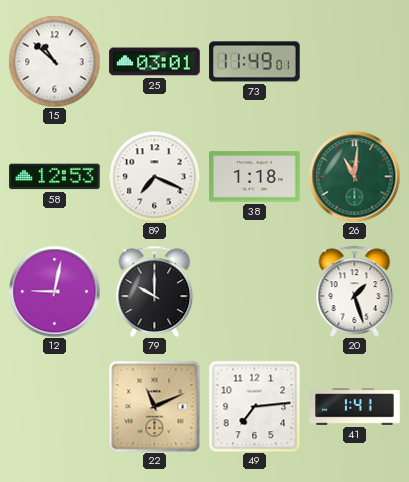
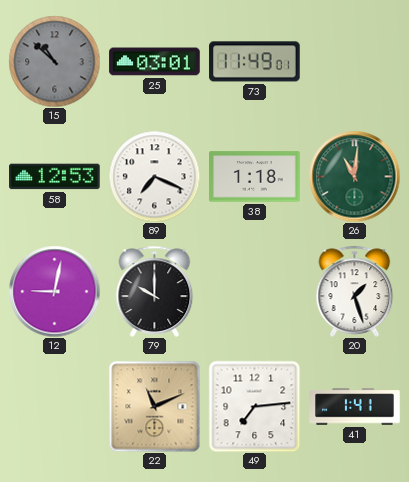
15 dial: white -> grey
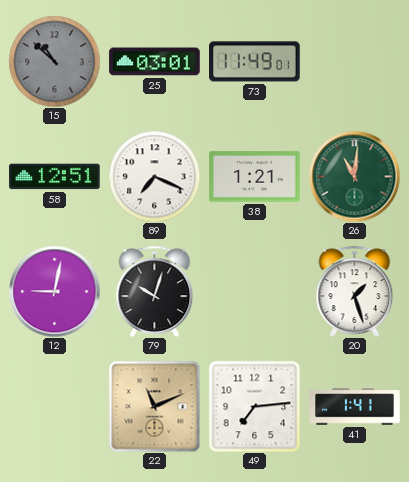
58: 12:53 -> 12:51
38: 1:18 -> 1:21
79: 10:00 -> 10:03
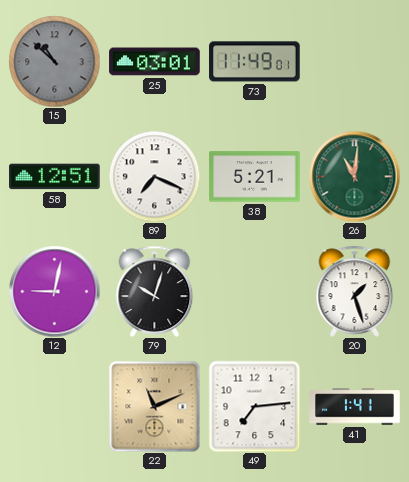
38: 1:21 -> 5:21
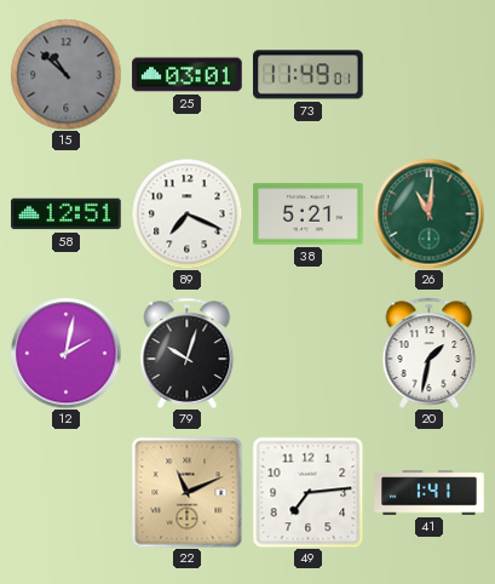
12: 9:02 -> 2:02
20: 1:27 -> 1:32
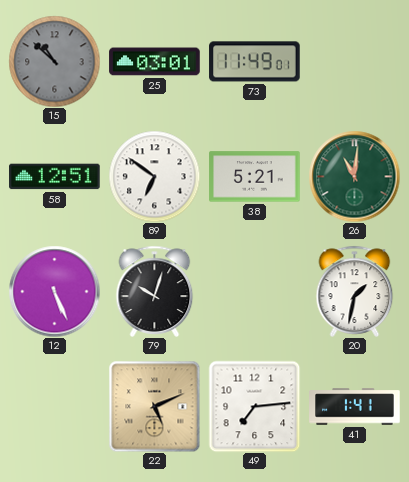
89: 7:19 -> 6:51
12: 2:02 -> 5:26
22: 11:11 -> 5:11
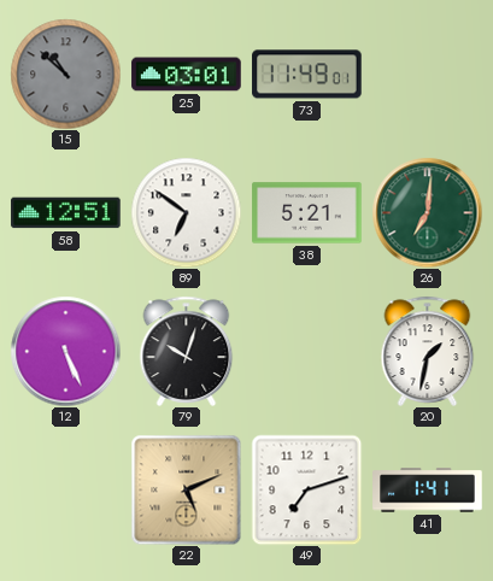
26: 11:01 -> 7:01
49: 7:14 -> 7:12
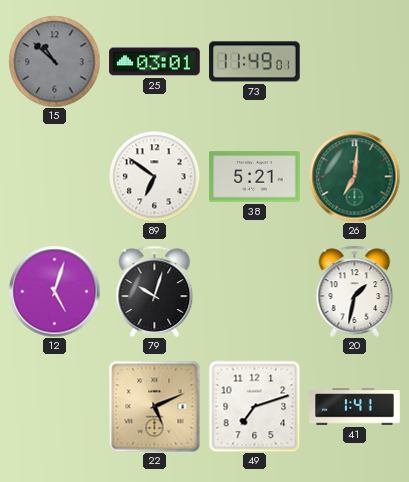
58: 12:51 -> none
12: 5:26 -> 5:03
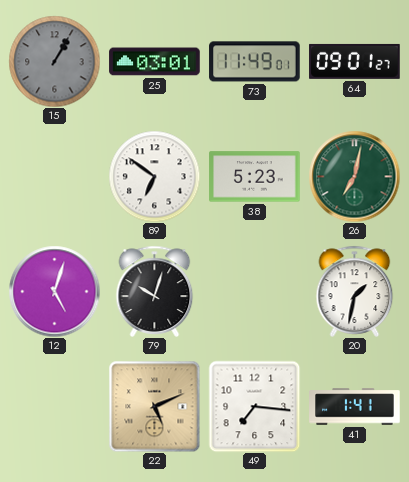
15: 10:52 -> 1:05
64: none -> 09:01
38: 5:21 -> 5:23
26: 7:01 -> 7:02
49: 7:12 -> 7:16
